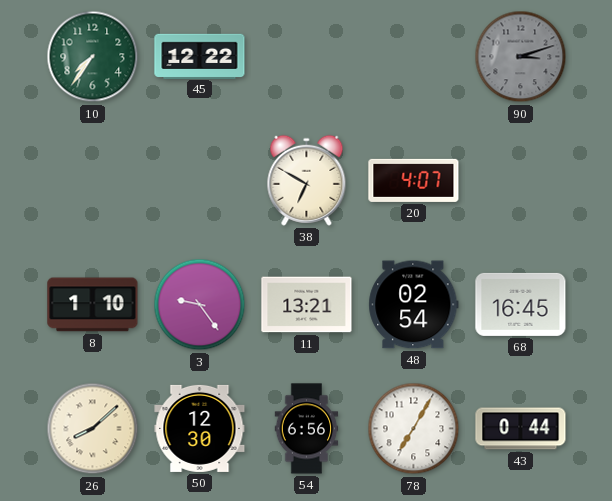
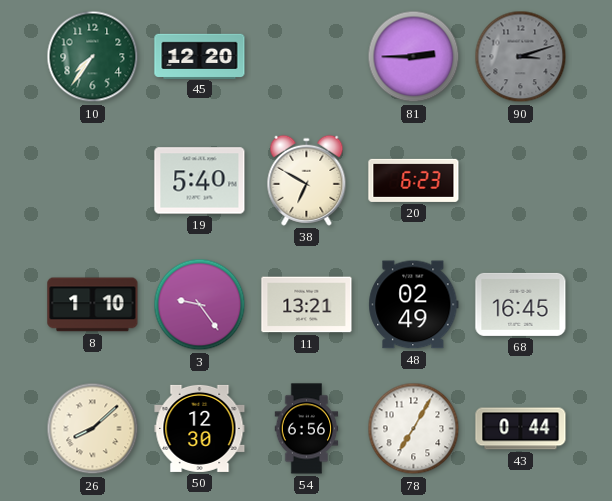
45: 12:22 -> 12:20
81: none -> 2:45
19: none -> 5:40
20: 4:07 -> 6:23
48: 02:54 -> 02:49
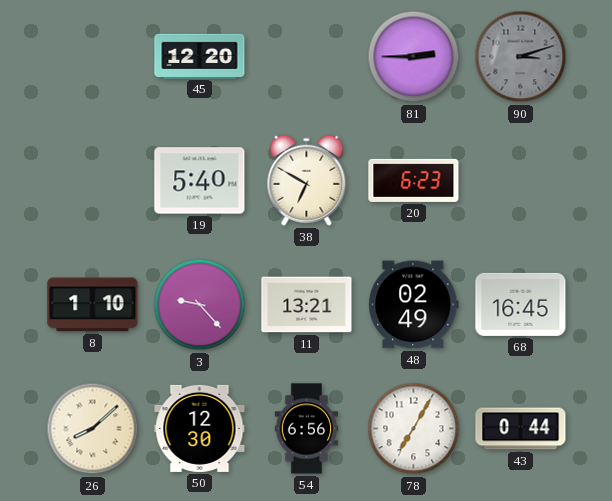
10: 7:36 -> none
3: 9:24 -> 9:23
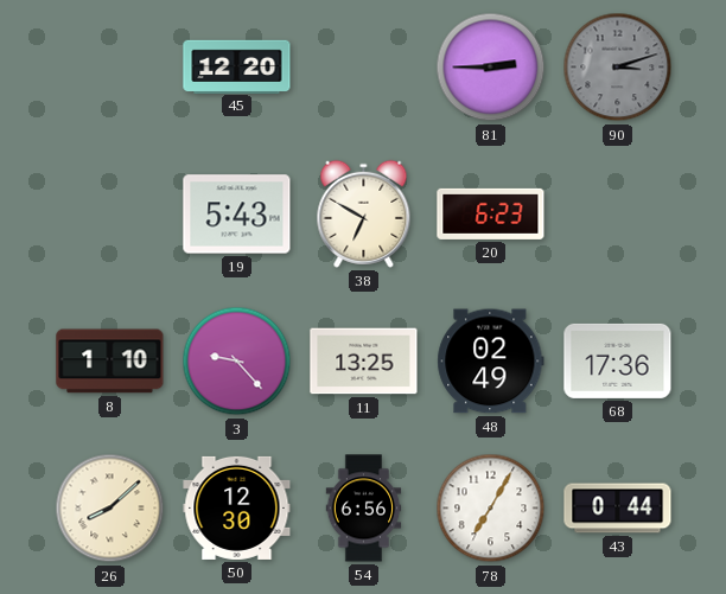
19: 5:40 -> 5:43
11: 13:21 -> 13:25
68: 16:45 -> 17:36
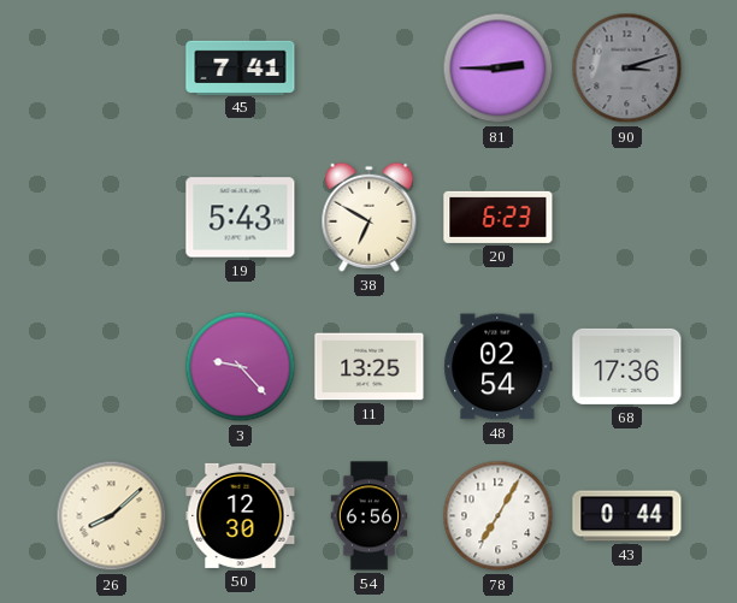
45: 12:20 -> 7:41
8: 1:10 -> none
48: 02:49 -> 02:54
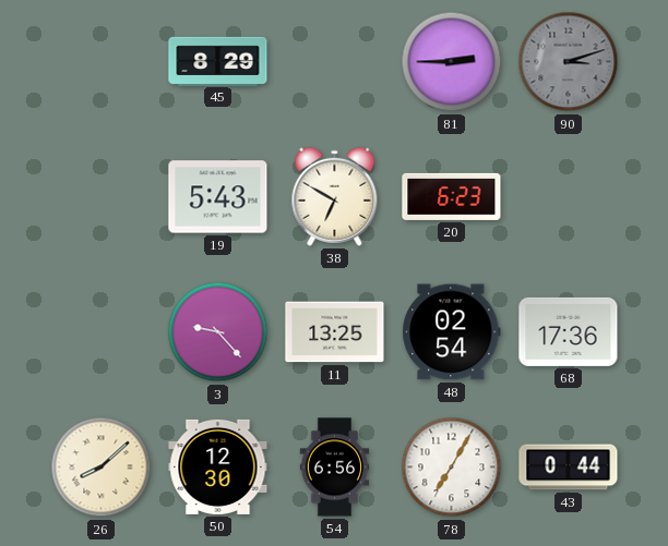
45: 7:41 -> 8:29
